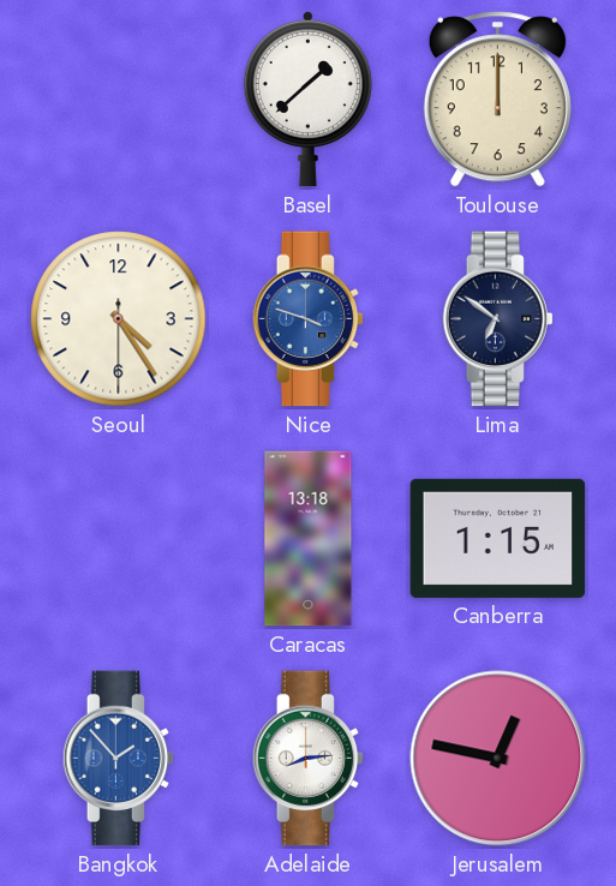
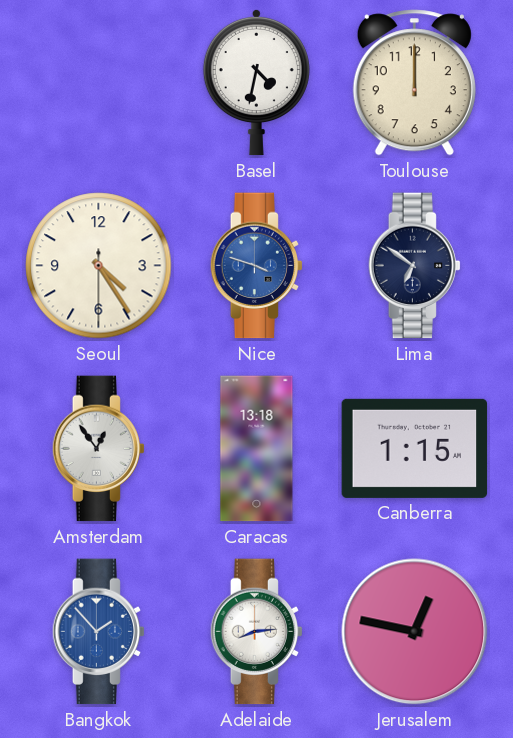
Basel: 1:38 -> 4:32
Amsterdam: none -> 12:54
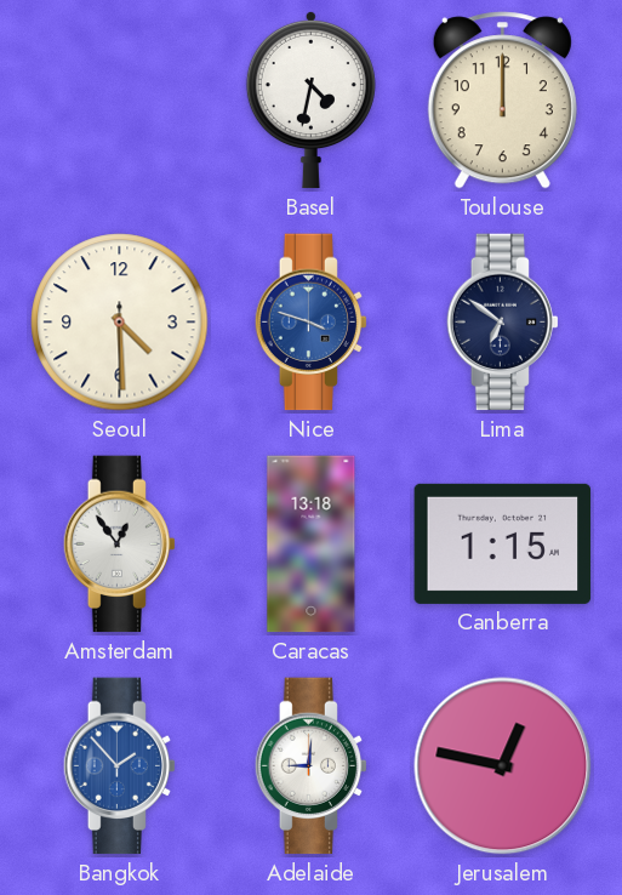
Seoul: 4:24 -> 4:29
Adelaide: 8:14 -> 9:01
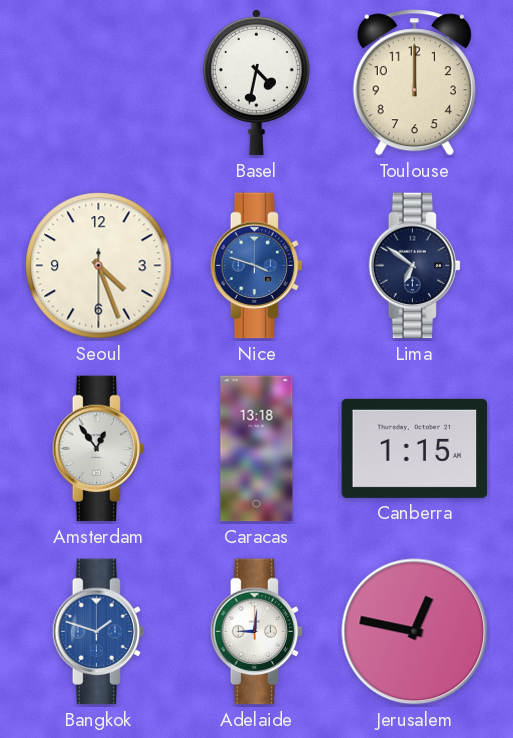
Seoul: 4:29 -> 4:26
Bangkok: 1:53 -> 1:48
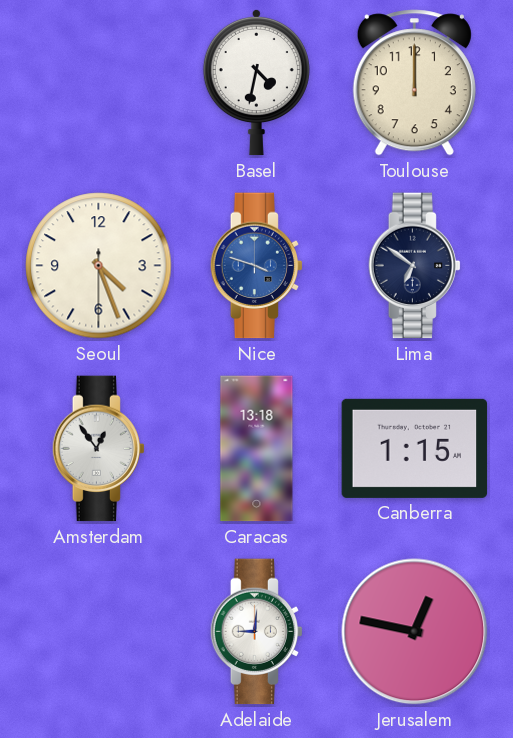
Bangkok: 1:48 -> none
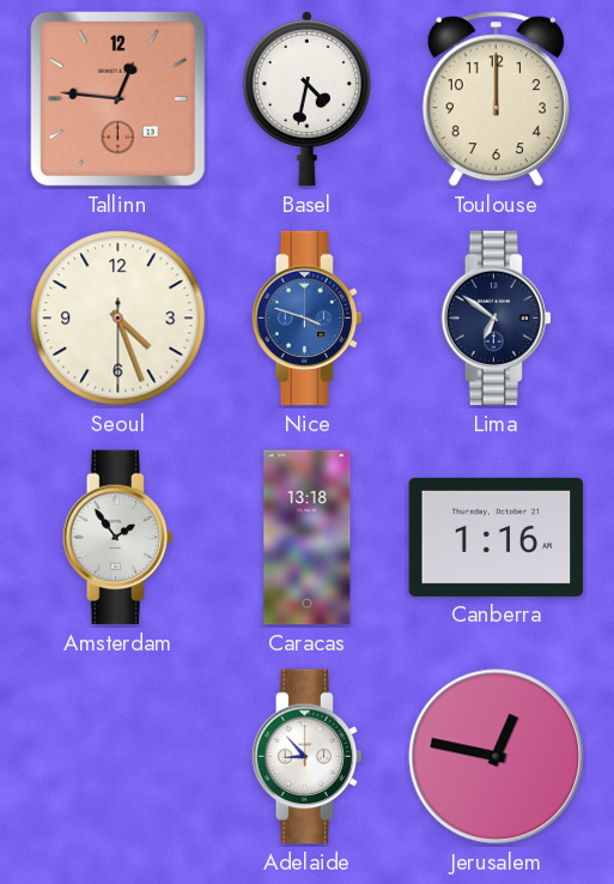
Tallinn: none -> 12:46
Amsterdam: 12:54 -> 1:54
Canberra: 1:15 -> 1:16
Adelaide: 9:01 -> 8:53
